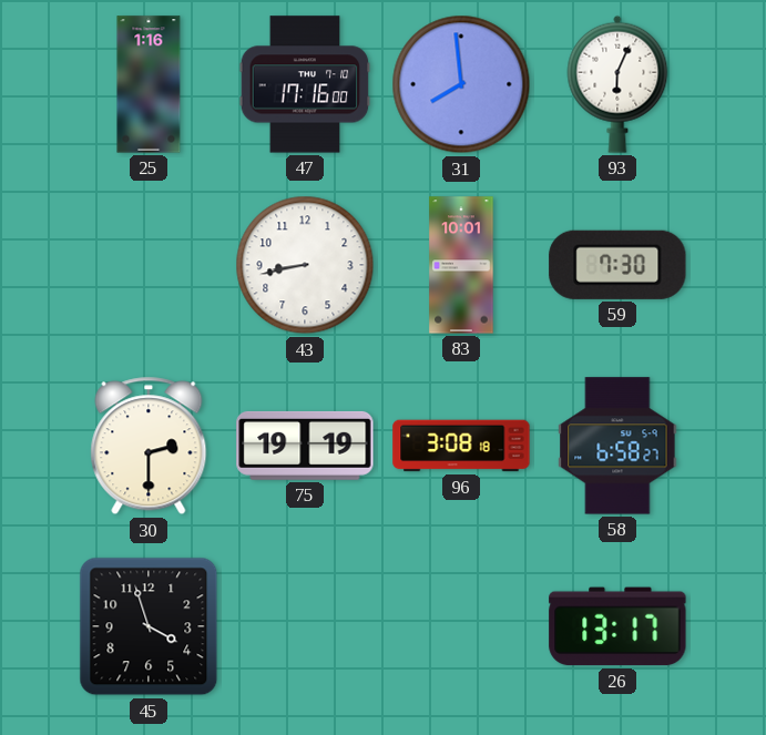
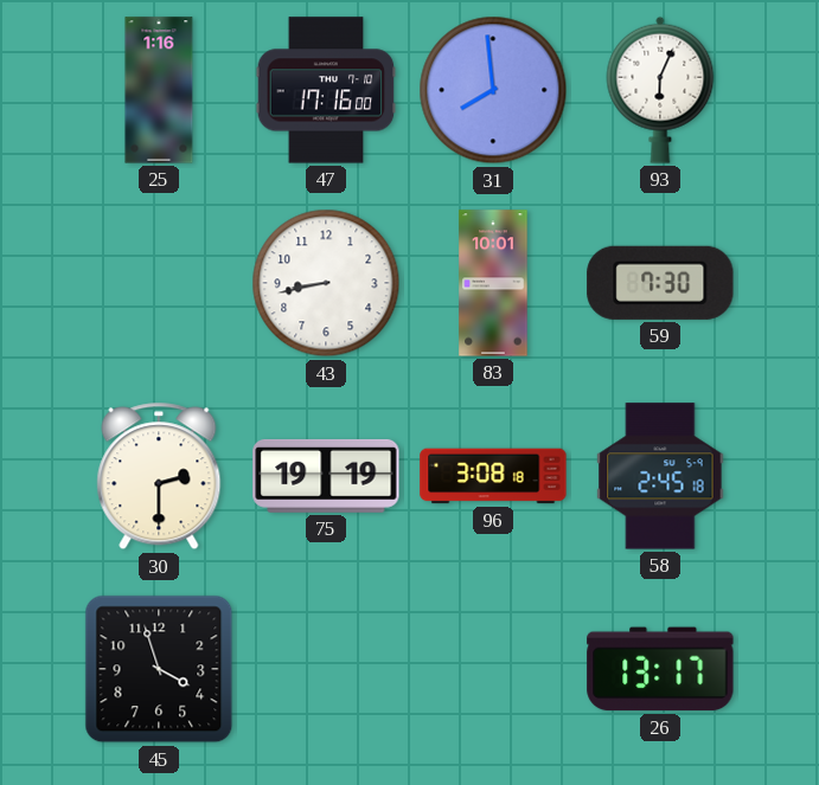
58: 6:58 -> 2:45
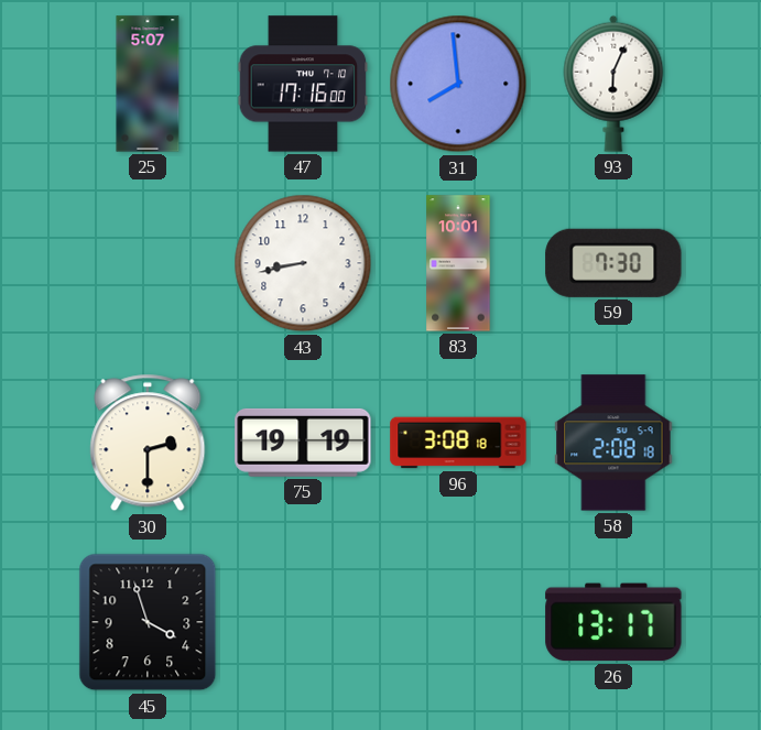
25: 1:16 -> 5:07
58: 2:45 -> 2:08
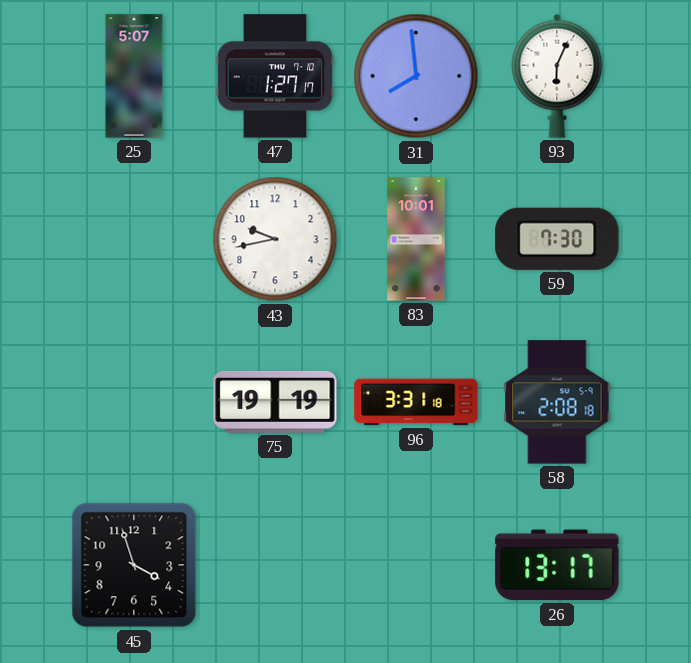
47: 17:16 -> 1:27
43: 8:43 -> 9:43
30: 2:30 -> none
96: 3:08 -> 3:31
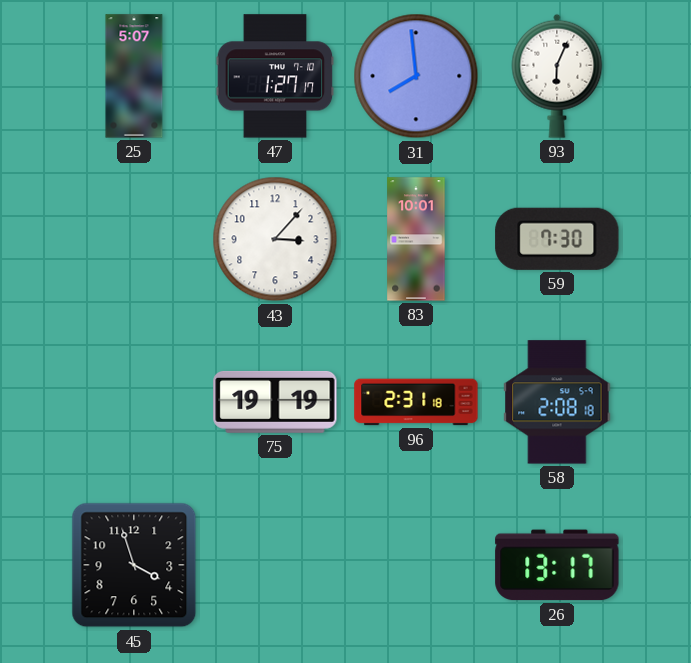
43: 9:43 -> 3:07
96: 3:31 -> 2:31
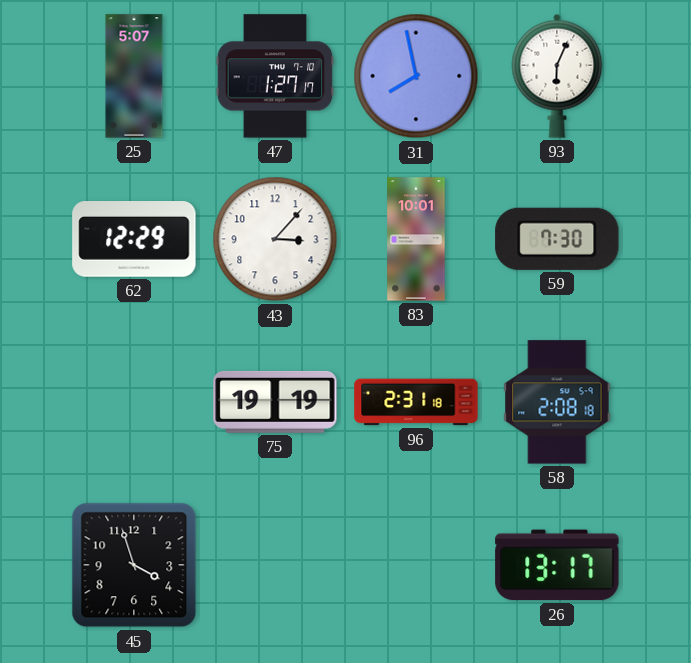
31: 7:59 -> 7:58
62: none -> 12:29
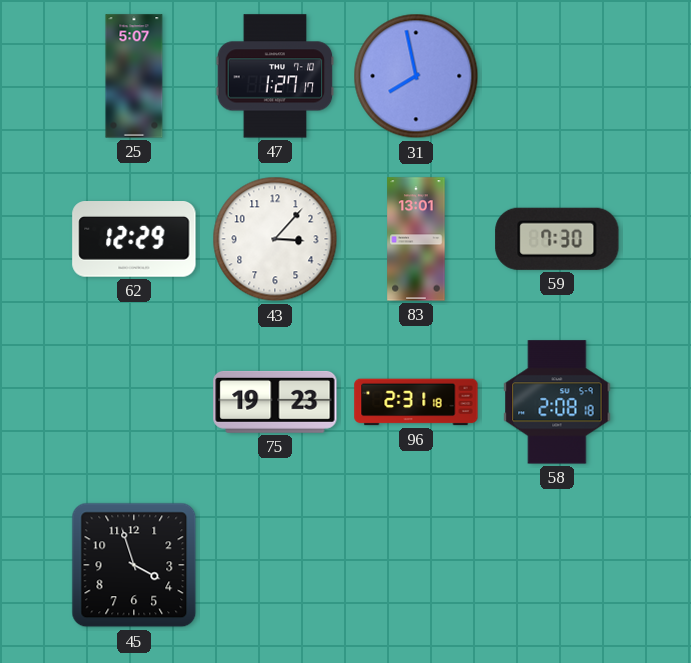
93: 6:04 -> none
83: 10:01 -> 13:01
75: 19:19 -> 19:23
26: 13:17 -> none
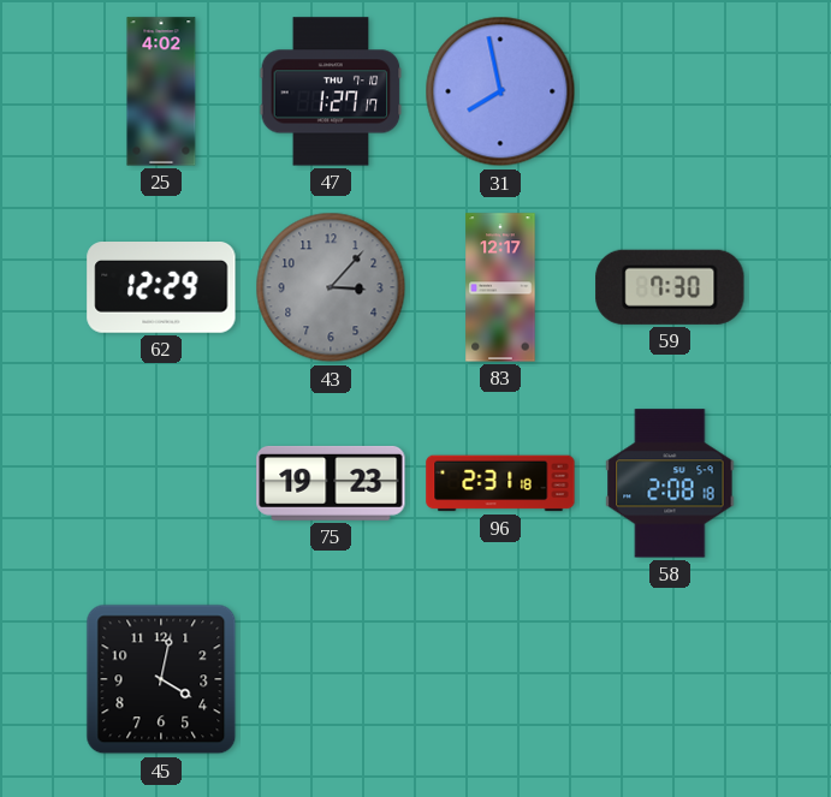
25: 5:07 -> 4:02
43 dial: white -> grey
83: 13:01 -> 12:17
45: 3:57 -> 4:02
